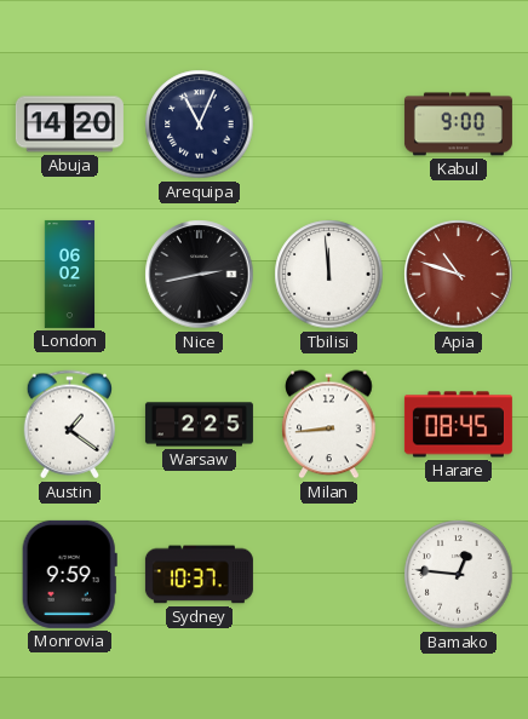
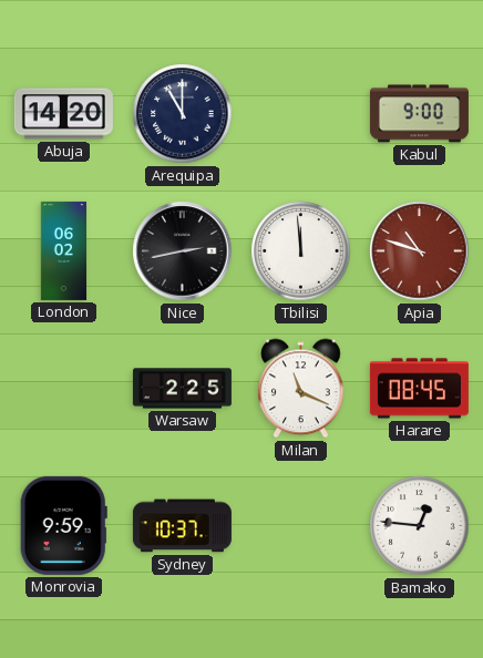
Arequipa: 11:04 -> 11:00
Austin: 1:21 -> none
Milan: 8:44 -> 11:19
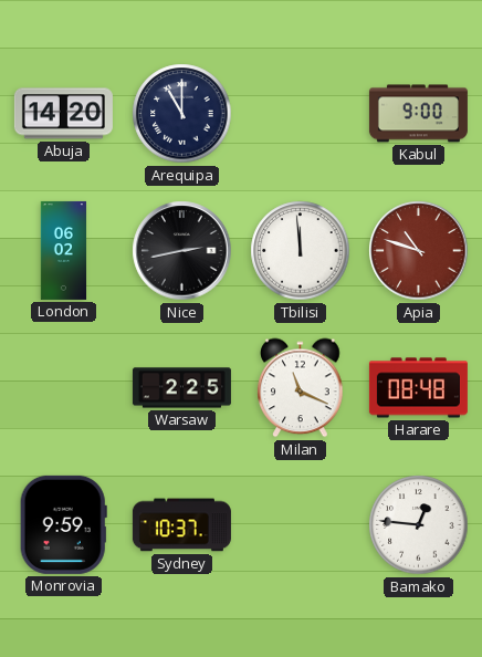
Harare: 08:45 -> 08:48
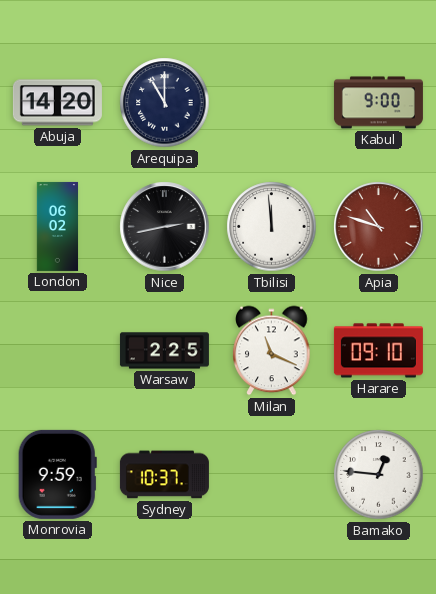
Harare: 08:48 -> 09:10
